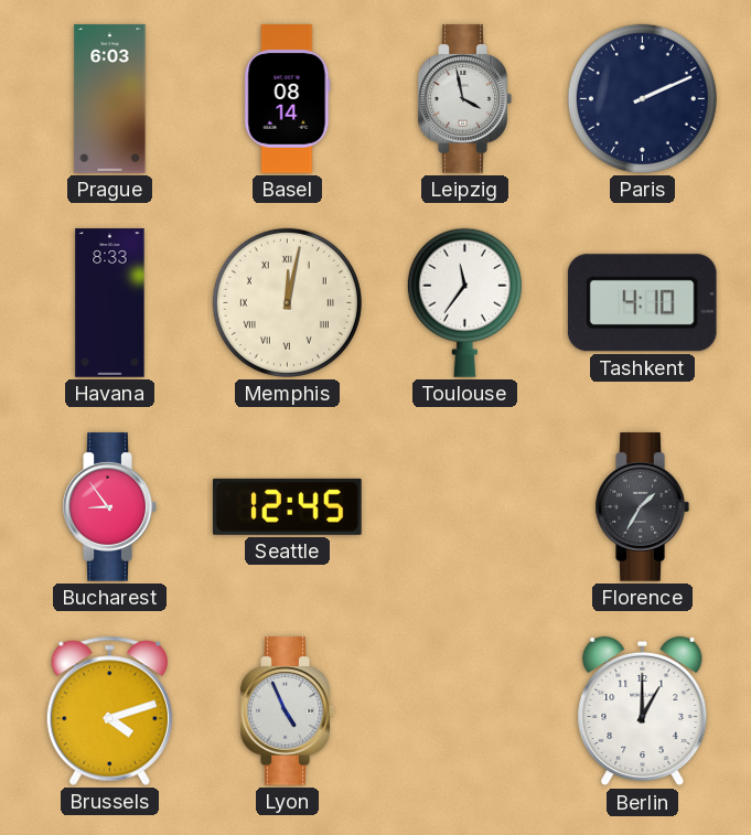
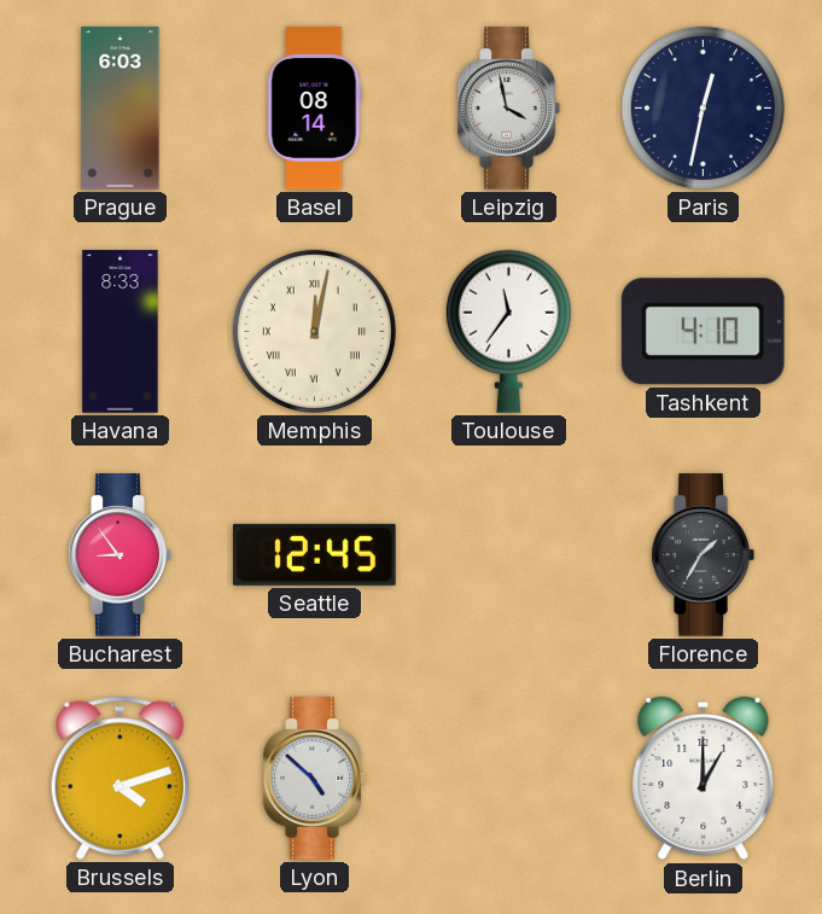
Paris: 2:11 -> 12:32
Lyon: 4:56 -> 4:52
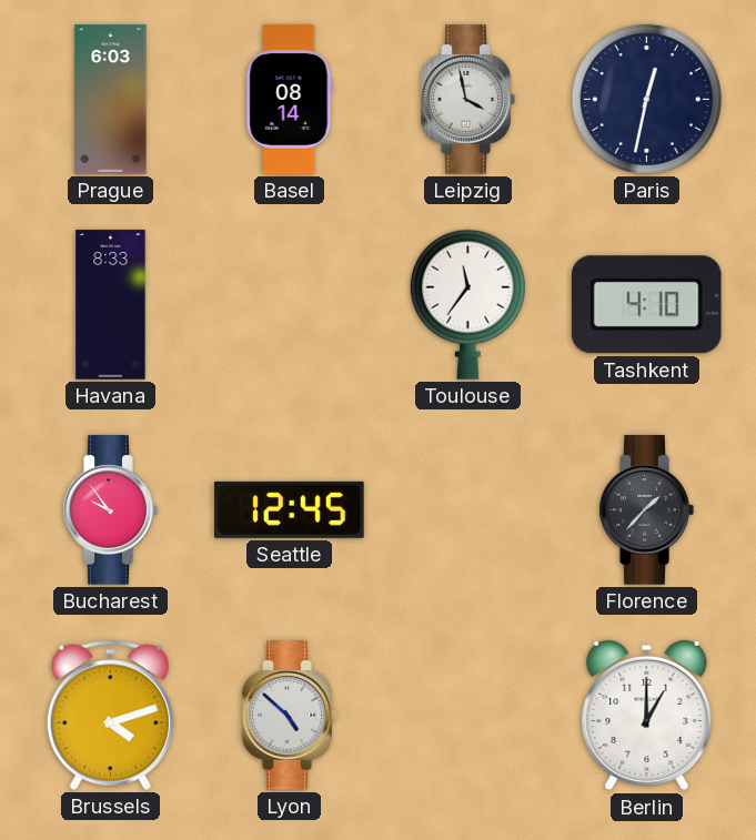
Memphis: 12:02 -> none
Bucharest: 8:54 -> 9:54
Florence: 1:35 -> 1:37
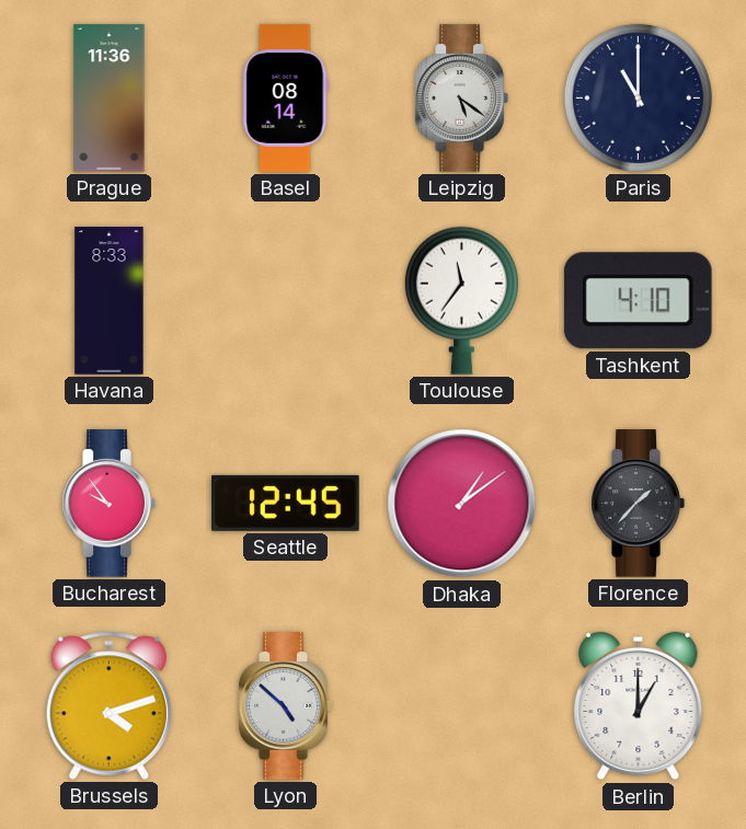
Prague: 6:03 -> 11:36
Leipzig: 3:58 -> 5:21
Paris: 12:32 -> 11:00
Dhaka: none -> 1:09
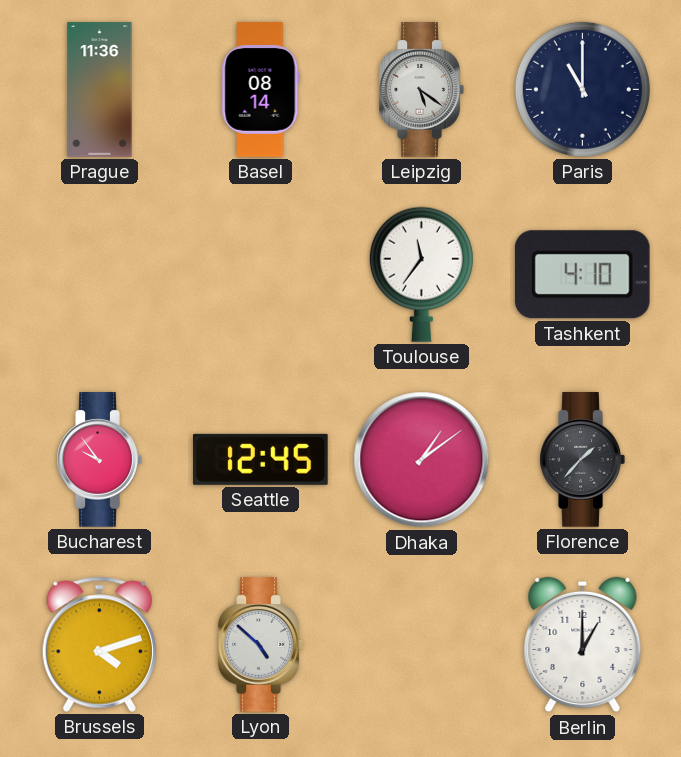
Havana: 8:33 -> none
